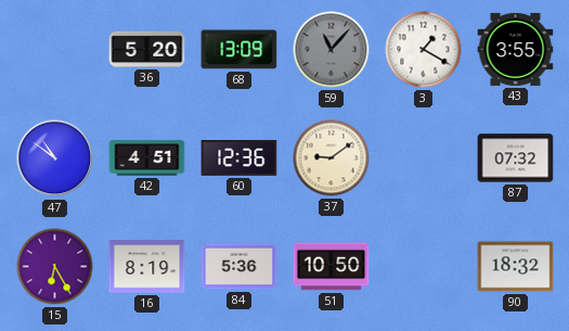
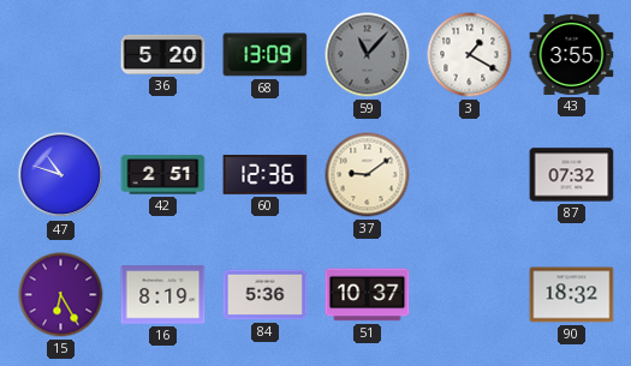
47: 10:51 -> 10:48
42: 4:51 -> 2:51
51: 10:50 -> 10:37
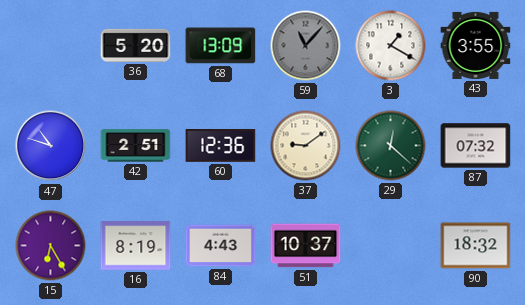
29: none -> 12:22
84: 5:36 -> 4:43
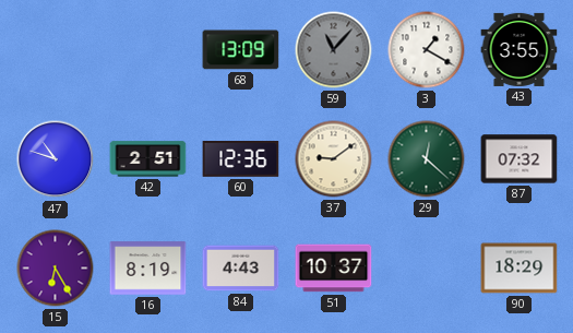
36: 5:20 -> none
90: 18:32 -> 18:29
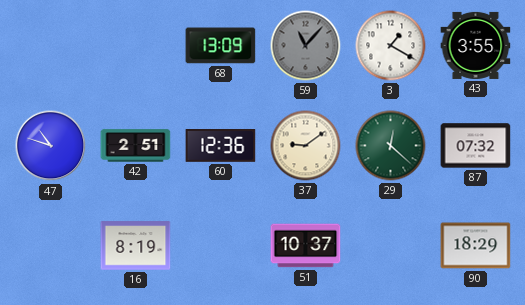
15: 6:25 -> none
84: 4:43 -> none
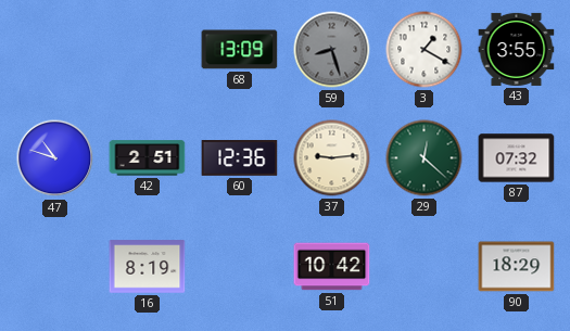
59: 11:07 -> 8:27
37: 9:09 -> 9:14
51: 10:37 -> 10:42
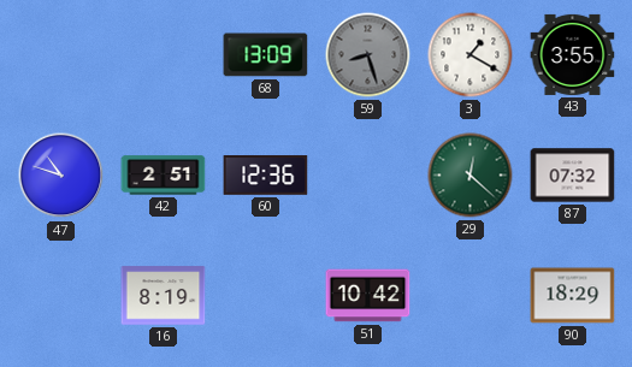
37: 9:14 -> none
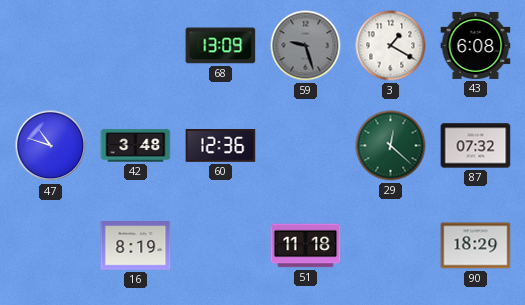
59: 8:27 -> 9:27
43: 3:55 -> 6:08
42: 2:51 -> 3:48
51: 10:42 -> 11:18
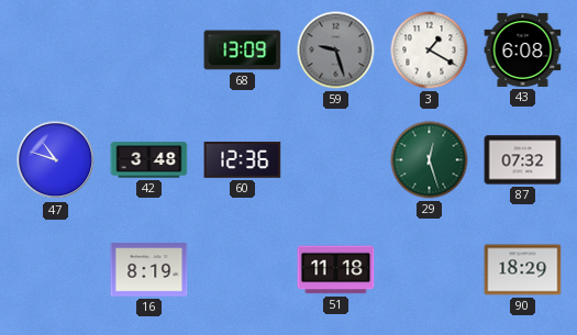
29: 12:22 -> 12:27
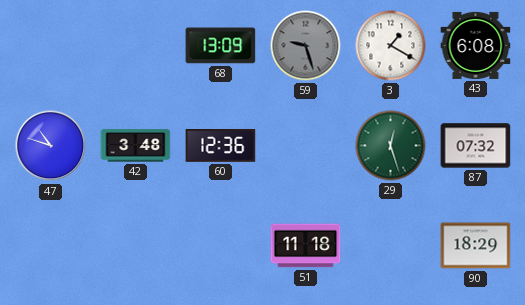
16: 8:19 -> none
